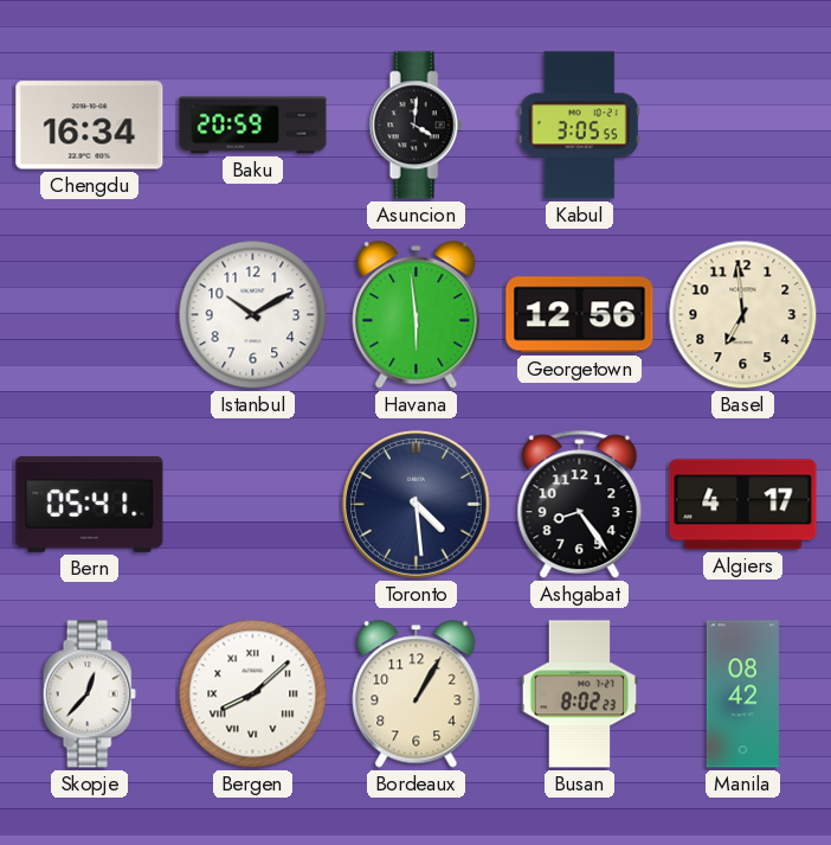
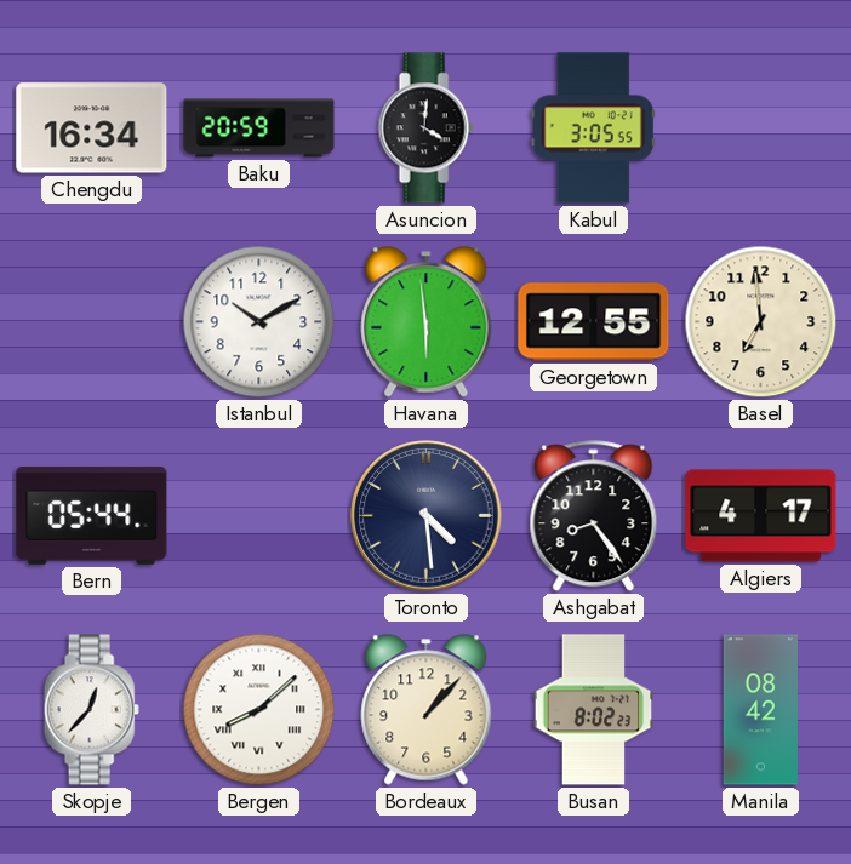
Georgetown: 12:56 -> 12:55
Bern: 05:41 -> 05:44
Bordeaux: 1:05 -> 1:07
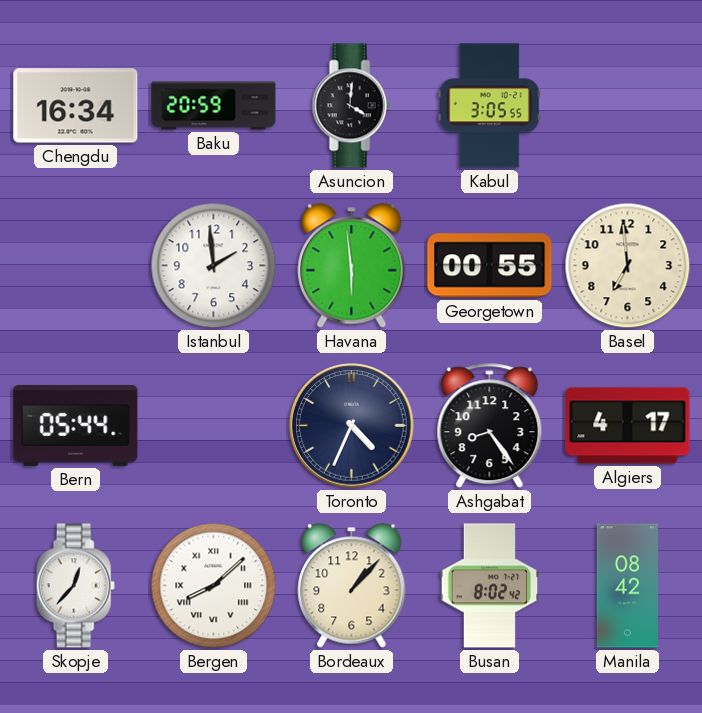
Istanbul: 10:10 -> 1:59
Georgetown: 12:55 -> 00:55
Toronto: 4:29 -> 4:34
Busan: 8:02:23 -> 8:02:42
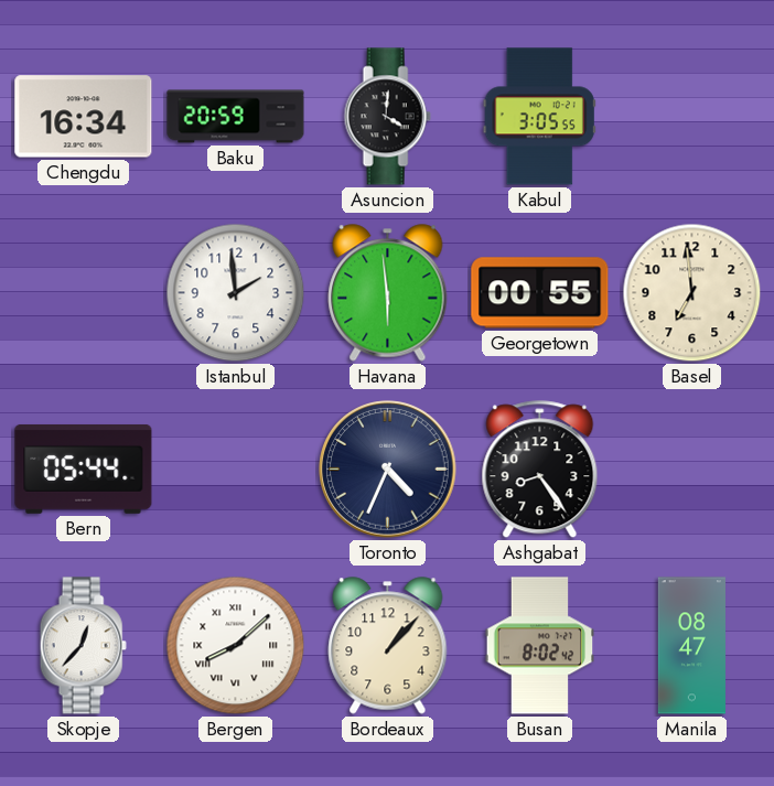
Algiers: 4:17 -> none
Manila: 08:42 -> 08:47
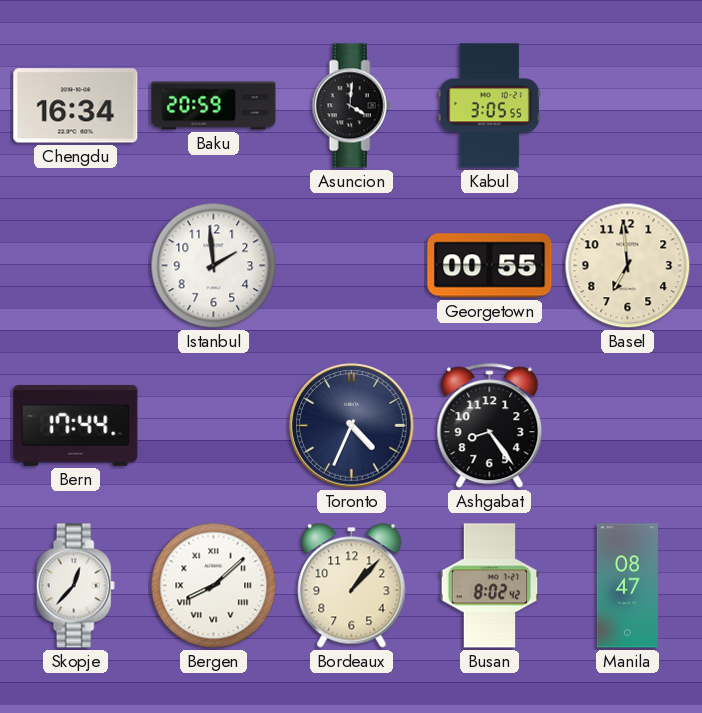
Havana: 5:59 -> none
Bern: 05:44 -> 17:44
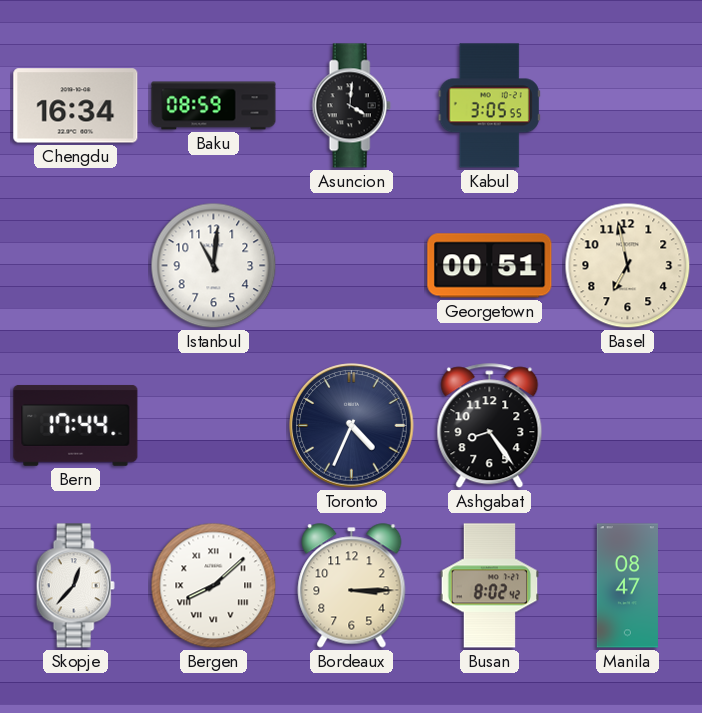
Baku: 20:59 -> 08:59
Istanbul: 1:59 -> 11:01
Georgetown: 00:55 -> 00:51
Basel: 6:59 -> 6:58
Bordeaux: 1:07 -> 3:15
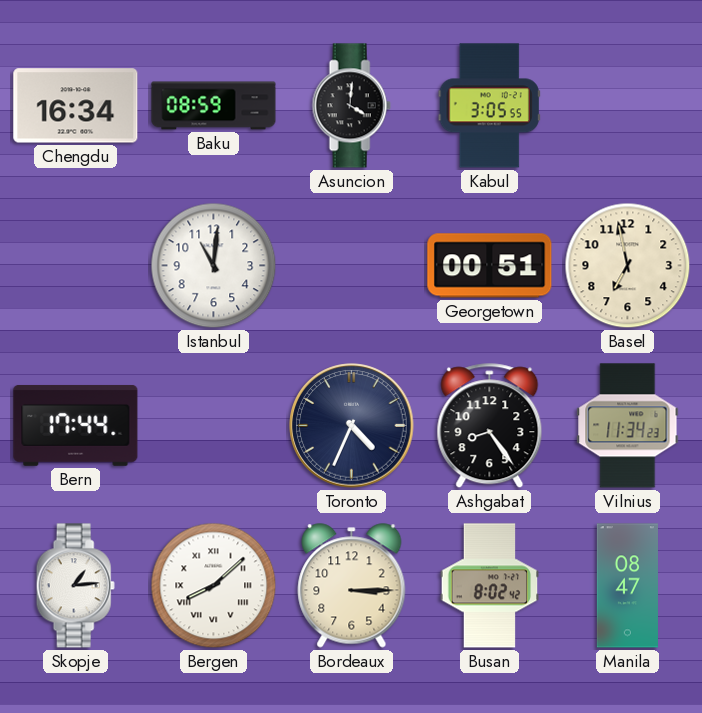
Vilnius: none -> 11:34
Skopje: 12:37 -> 1:14
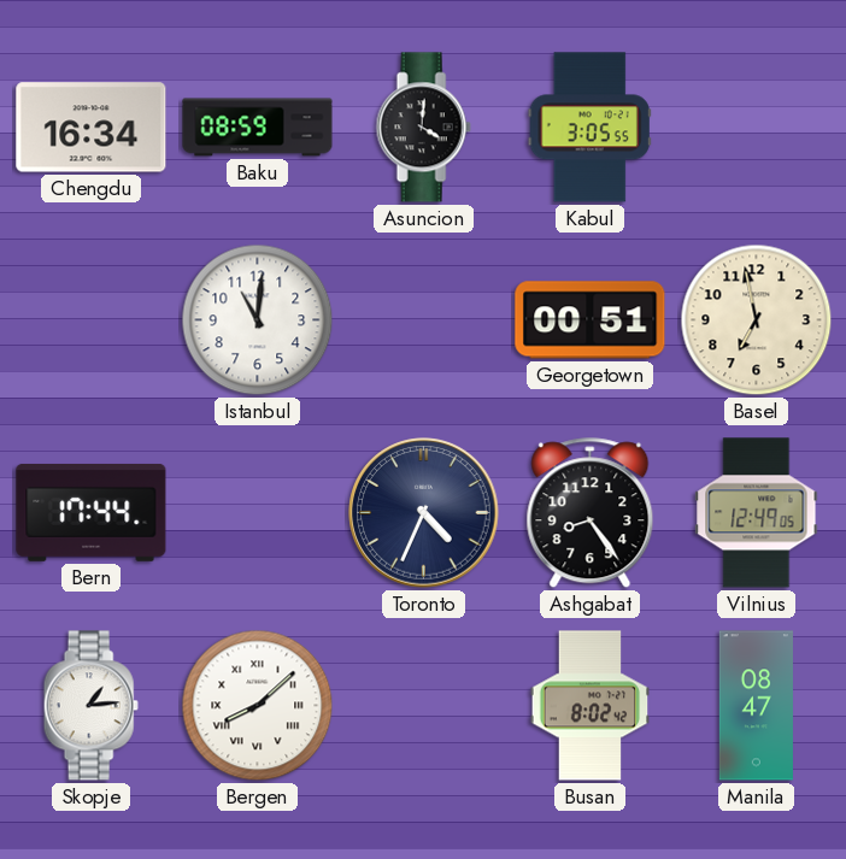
Vilnius: 11:34 -> 12:49
Bordeaux: 3:15 -> none
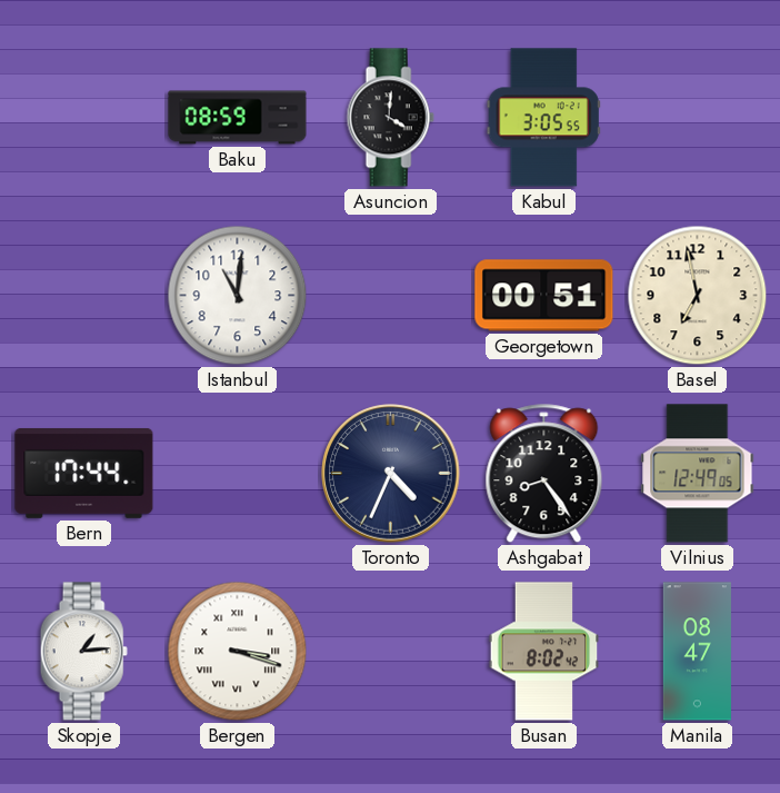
Chengdu: 16:34 -> none
Bergen: 8:08 -> 3:18
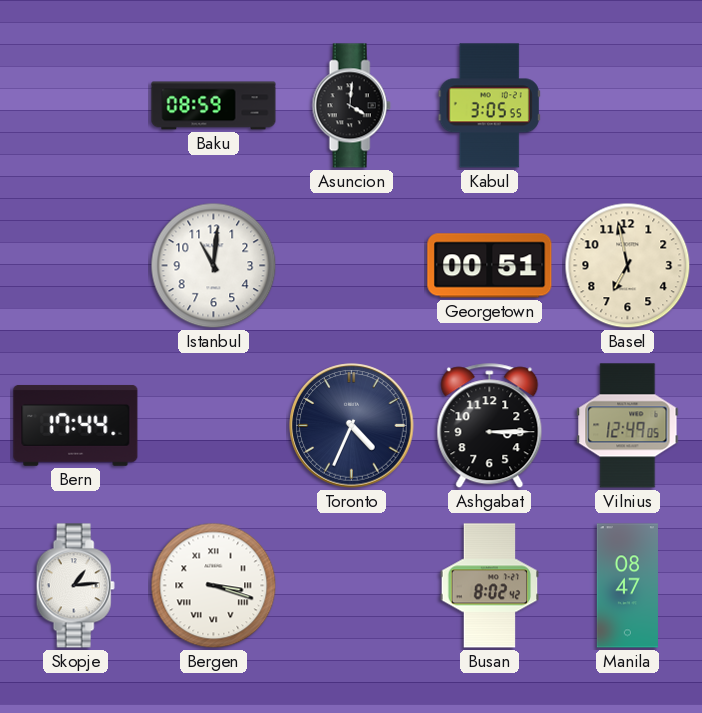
Ashgabat: 8:24 -> 3:15
